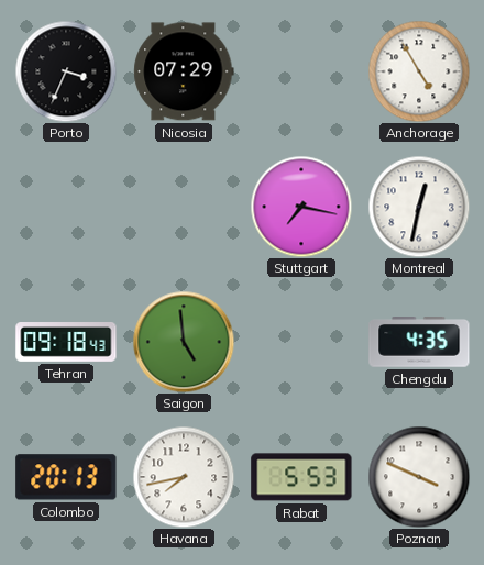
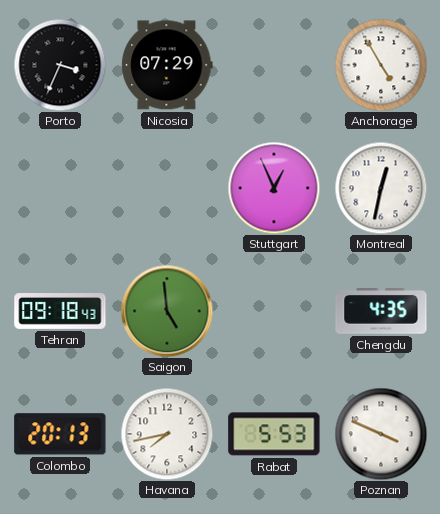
Stuttgart: 7:17 -> 12:56
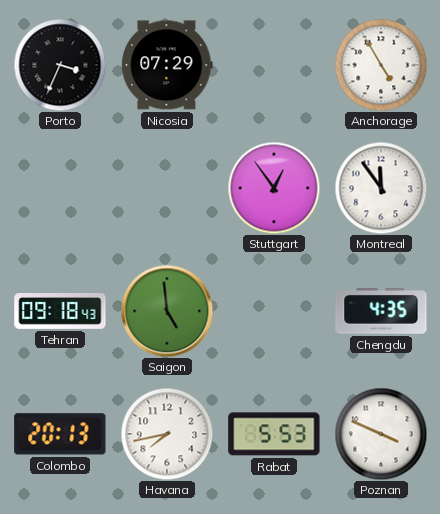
Stuttgart: 12:56 -> 12:54
Montreal: 12:32 -> 11:54
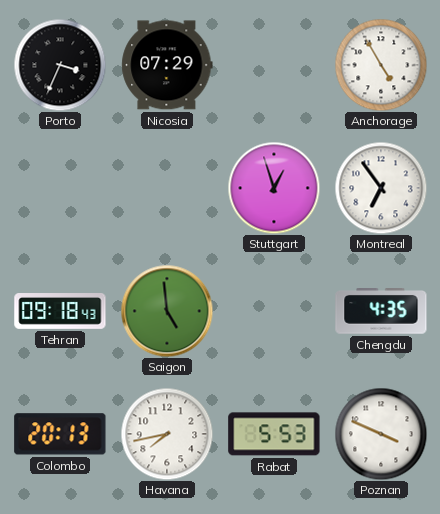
Stuttgart: 12:54 -> 12:57
Montreal: 11:54 -> 6:54
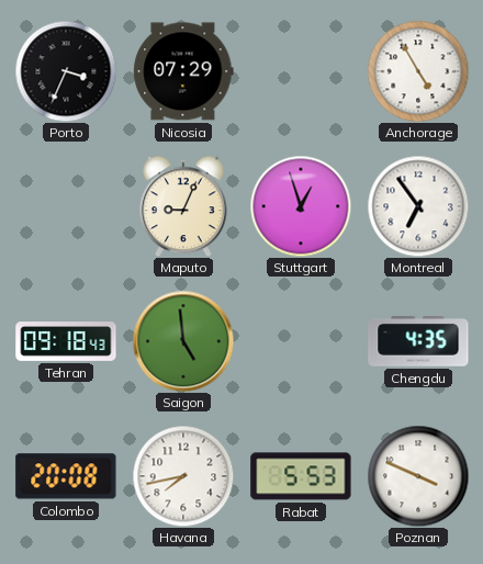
Maputo: none -> 9:04
Colombo: 20:13 -> 20:08
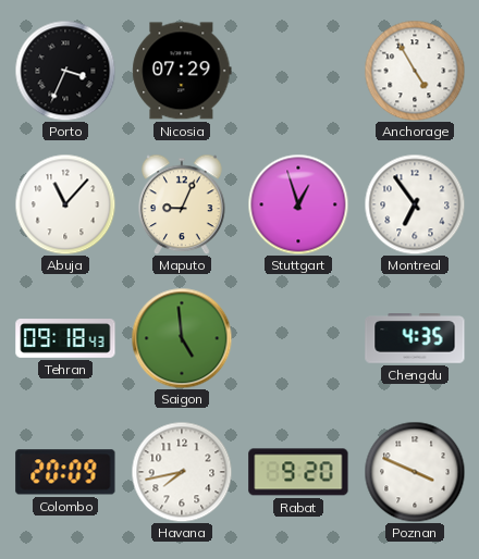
Abuja: none -> 11:07
Colombo: 20:08 -> 20:09
Rabat: 5:53 -> 9:20
